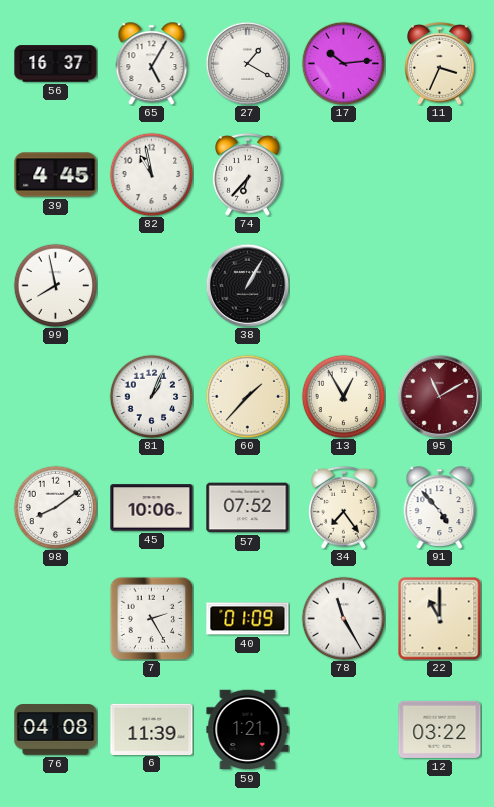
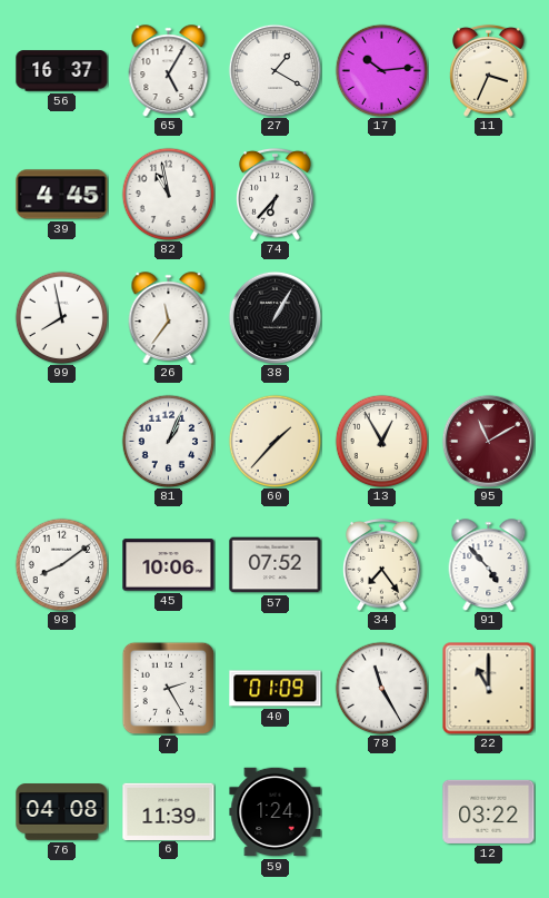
26: none -> 11:36
59: 1:21 -> 1:24
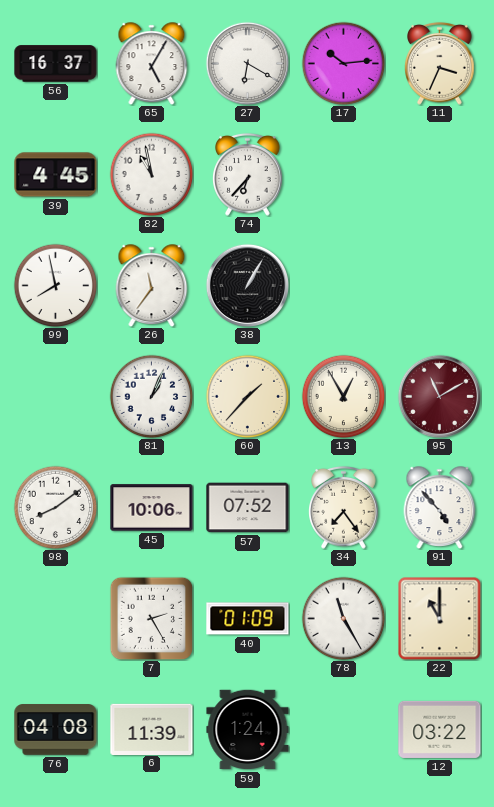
27: 1:20 -> 6:20
